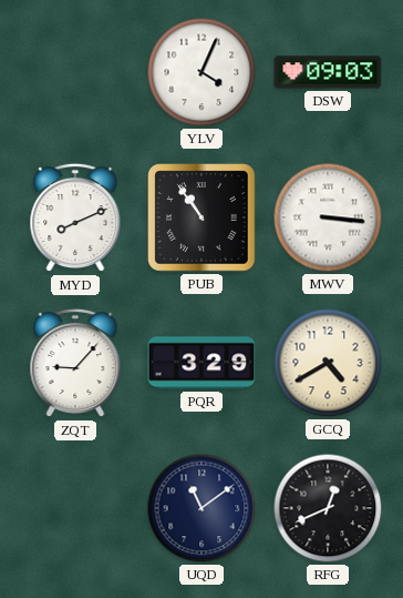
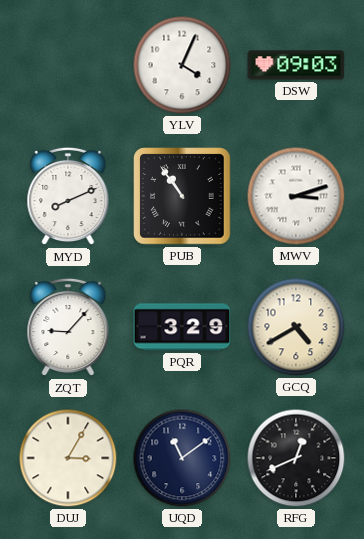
MWV: 3:16 -> 3:12
DUJ: none -> 3:05
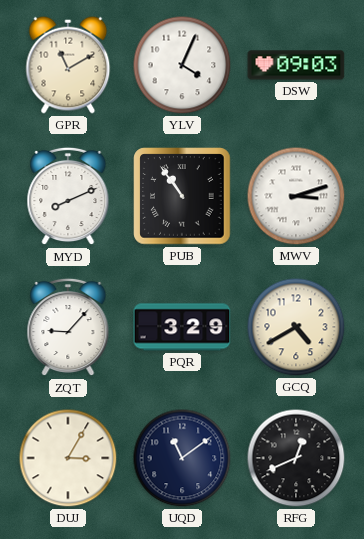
GPR: none -> 11:10
